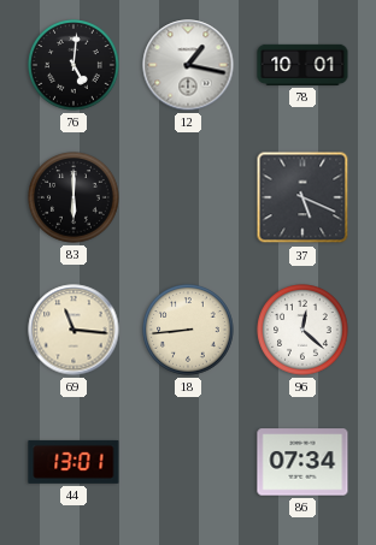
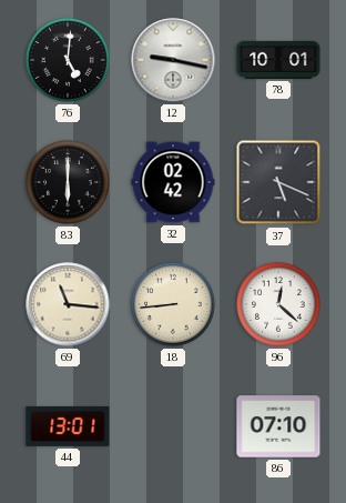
12: 1:17 -> 9:17
32: none -> 02:42
86: 07:34 -> 07:10
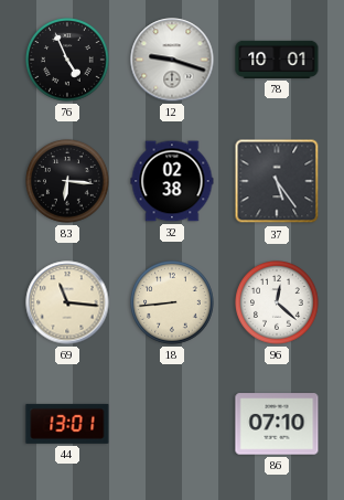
76: 5:01 -> 4:56
12: 9:17 -> 9:18
83: 6:00 -> 6:16
32: 02:42 -> 02:38
37: 5:19 -> 5:24
